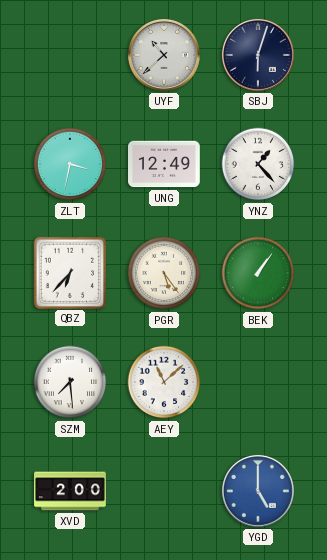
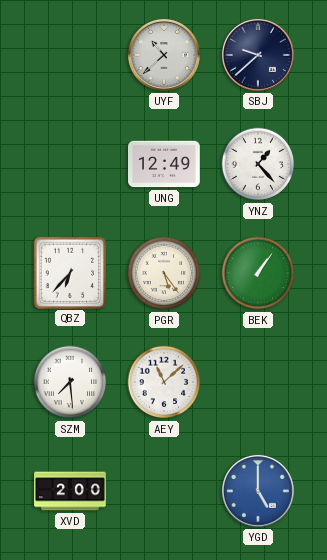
SBJ: 6:03 -> 9:38
ZLT: 3:32 -> none
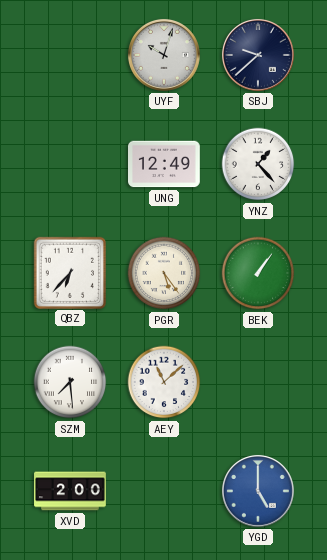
UYF: 10:38 -> 10:03
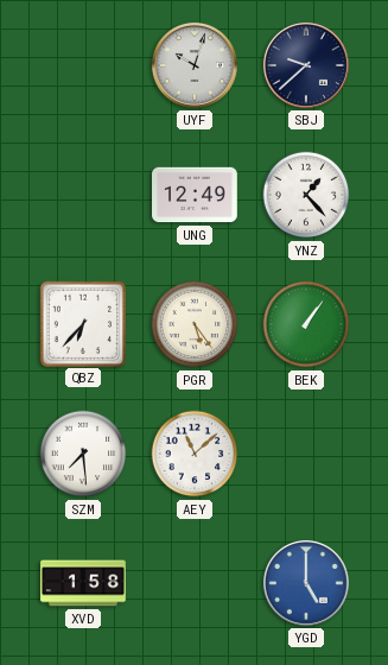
XVD: 2:00 -> 1:58
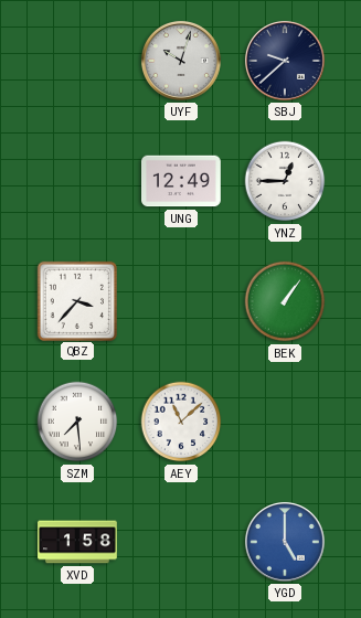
YNZ: 1:23 -> 12:45
QBZ: 6:37 -> 3:37
PGR: 5:24 -> none
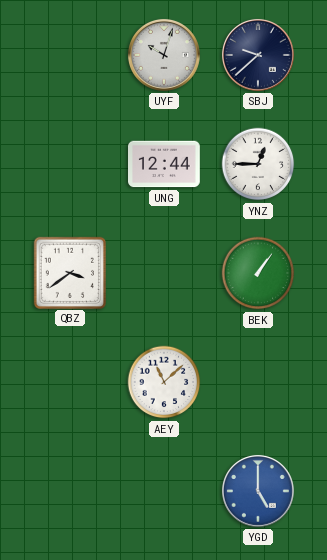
UNG: 12:49 -> 12:44
QBZ: 3:37 -> 3:39
SZM: 7:29 -> none
XVD: 1:58 -> none
